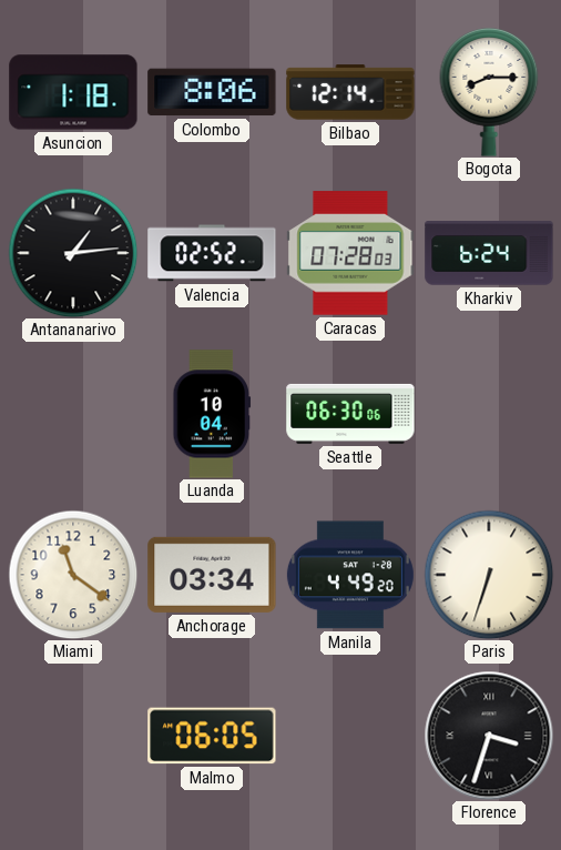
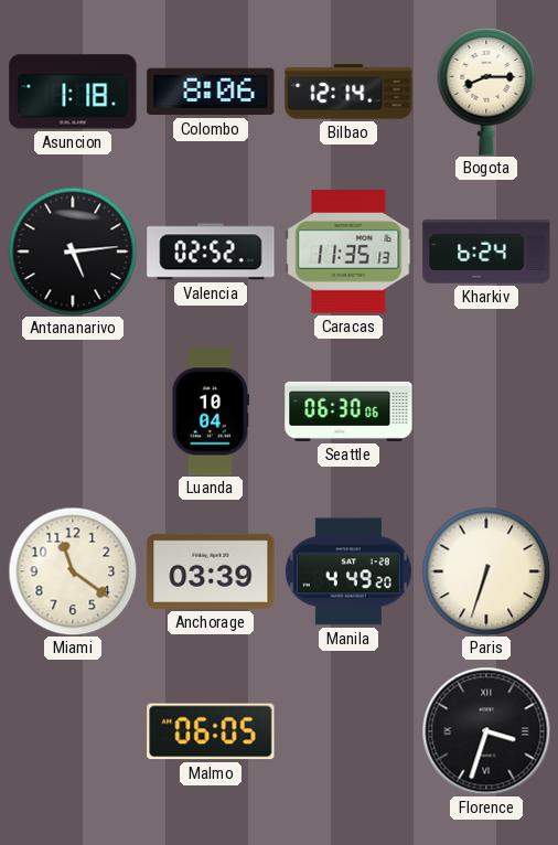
Antananarivo: 1:14 -> 5:14
Caracas: 07:28 -> 11:35
Anchorage: 03:34 -> 03:39
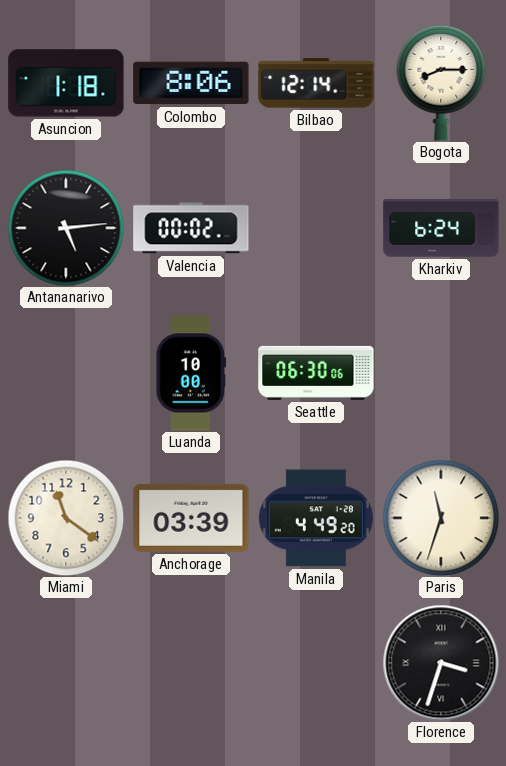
Valencia: 02:52 -> 00:02
Caracas: 11:35 -> none
Luanda: 10:04 -> 10:00
Paris: 6:33 -> 11:33
Malmo: 06:05 -> none
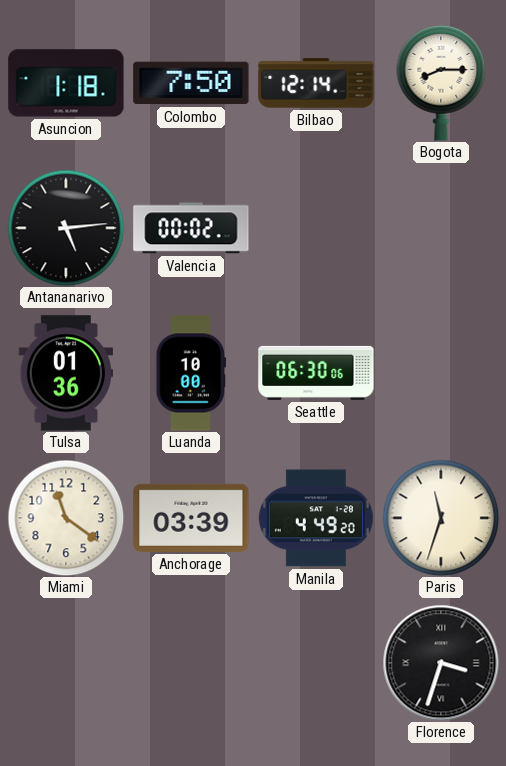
Colombo: 8:06 -> 7:50
Kharkiv: 6:24 -> none
Tulsa: none -> 01:36
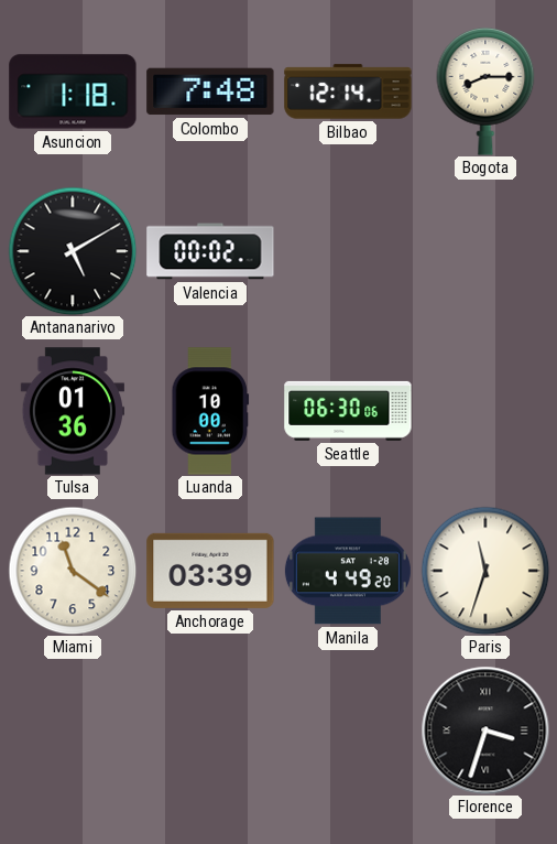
Colombo: 7:50 -> 7:48
Antananarivo: 5:14 -> 5:10
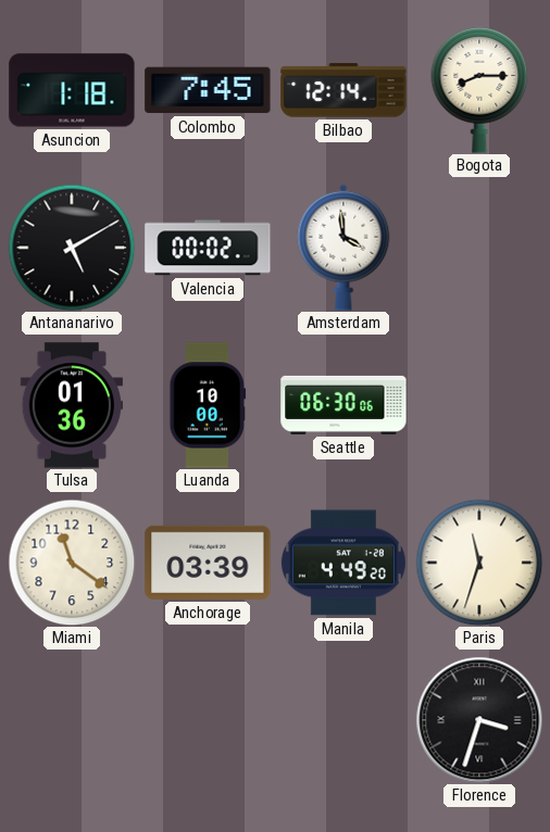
Colombo: 7:48 -> 7:45
Amsterdam: none -> 3:59
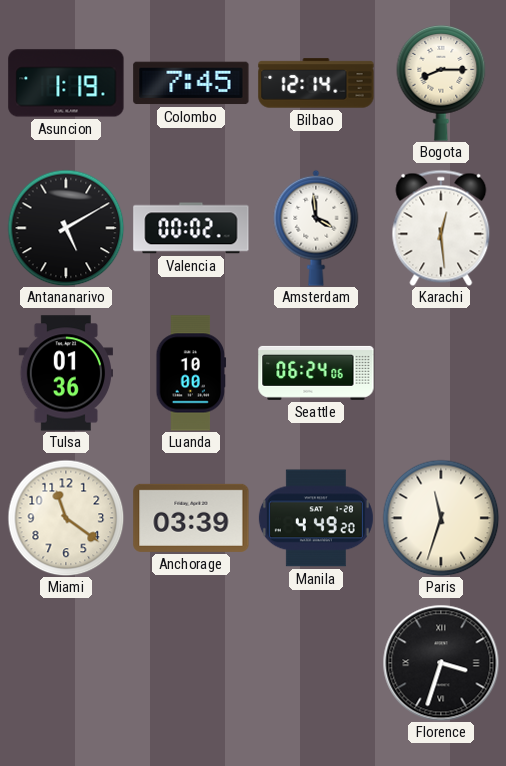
Asuncion: 1:18 -> 1:19
Karachi: none -> 12:29
Seattle: 06:30 -> 06:24
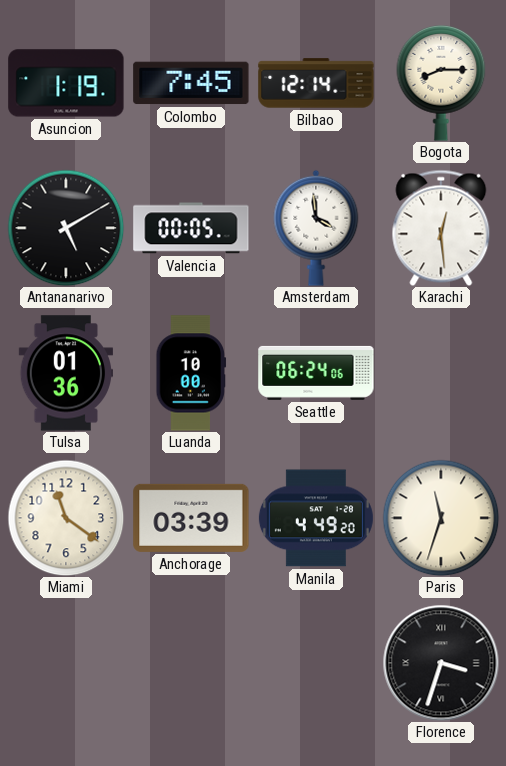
Valencia: 00:02 -> 00:05
